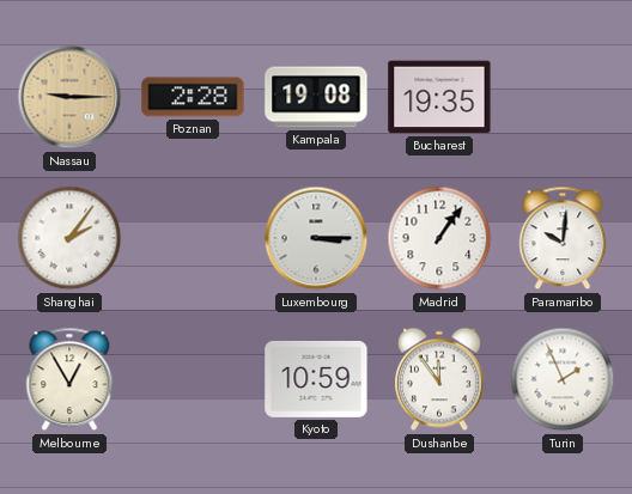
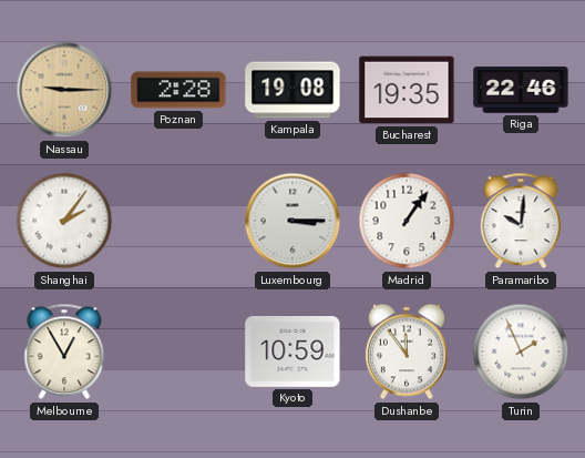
Riga: none -> 22:46
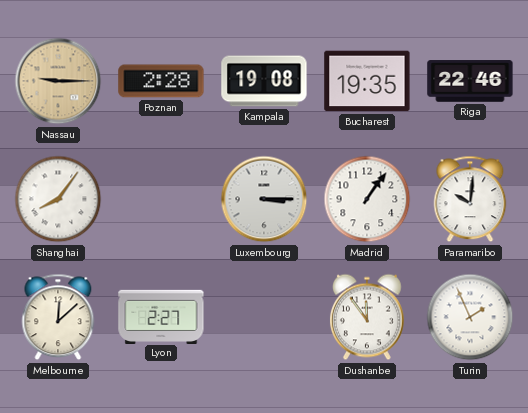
Shanghai: 2:06 -> 8:06
Melbourne: 12:55 -> 12:08
Lyon: none -> 2:27
Kyoto: 10:59 -> none
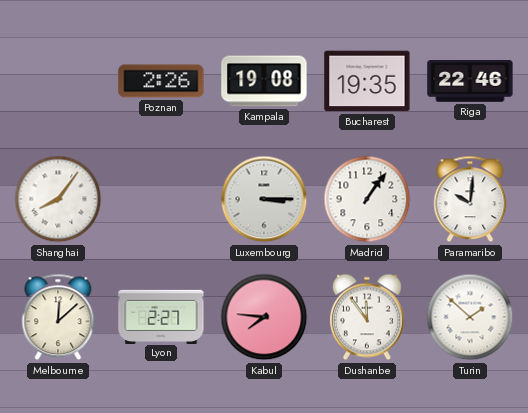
Nassau: 9:15 -> none
Poznan: 2:28 -> 2:26
Kabul: none -> 7:46
Turin: 1:56 -> 1:52
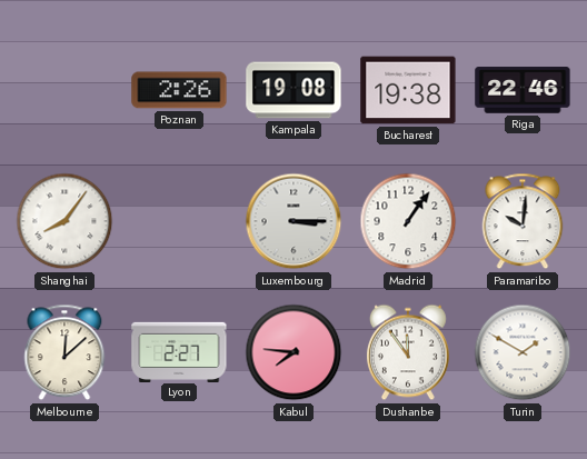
Bucharest: 19:35 -> 19:38
Turin: 1:52 -> 1:50
